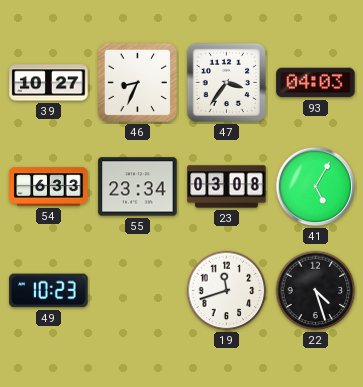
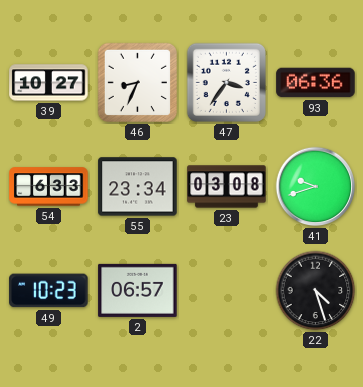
93: 04:03 -> 06:36
41: 5:05 -> 9:42
2: none -> 06:57
19: 11:42 -> none
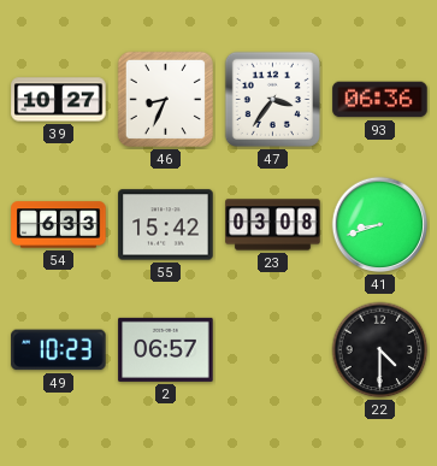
55: 23:34 -> 15:42
41: 9:42 -> 8:42
22: 4:27 -> 4:30
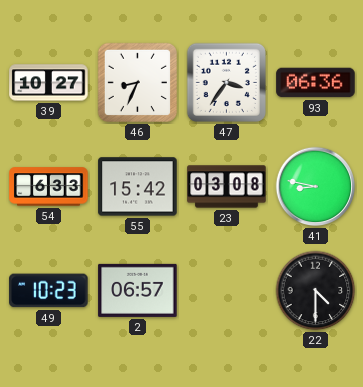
41: 8:42 -> 8:47
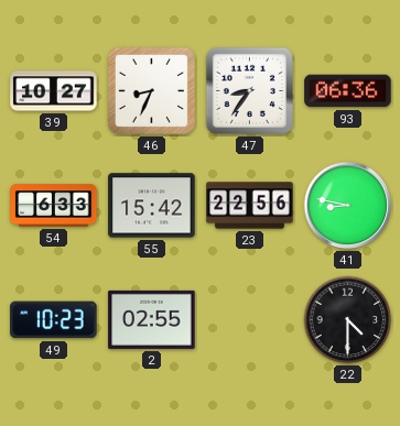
47: 3:36 -> 8:36
23: 03:08 -> 22:56
2: 06:57 -> 02:55
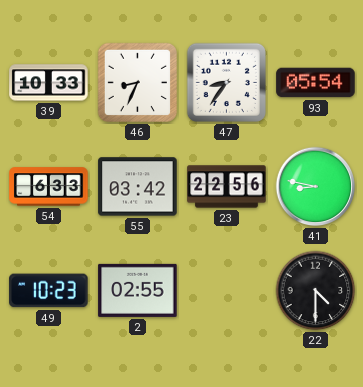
39: 10:27 -> 10:33
93: 06:36 -> 05:54
55: 15:42 -> 03:42
